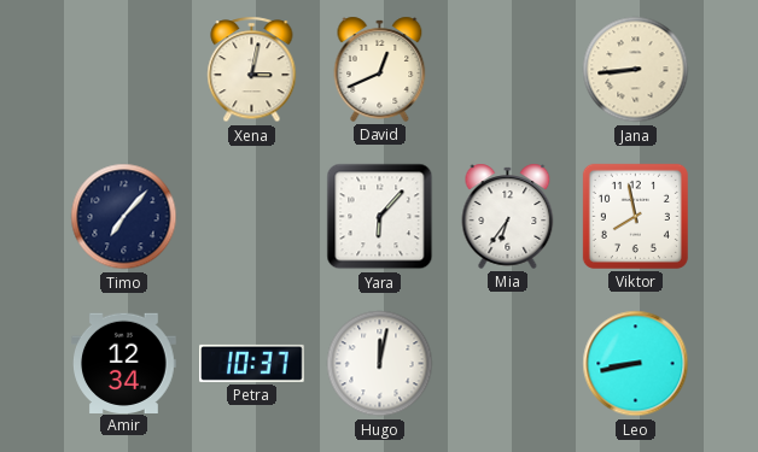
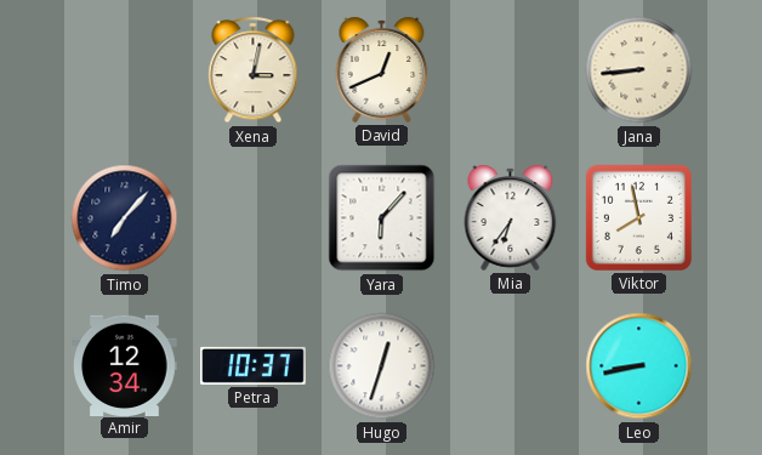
Hugo: 12:02 -> 12:33
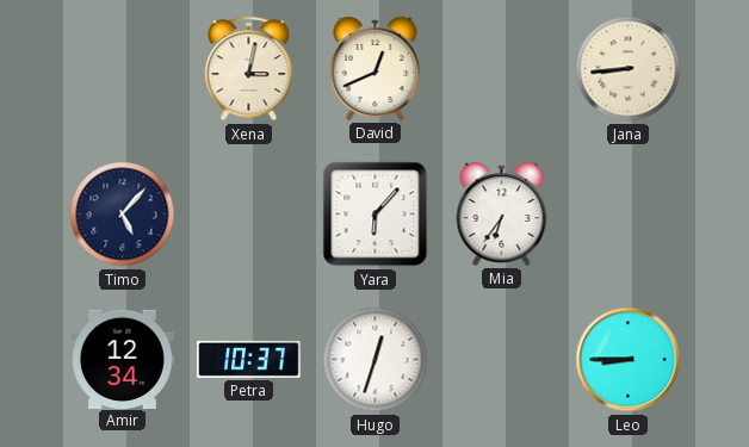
Timo: 7:07 -> 5:07
Viktor: 7:58 -> none
Leo: 8:43 -> 8:45
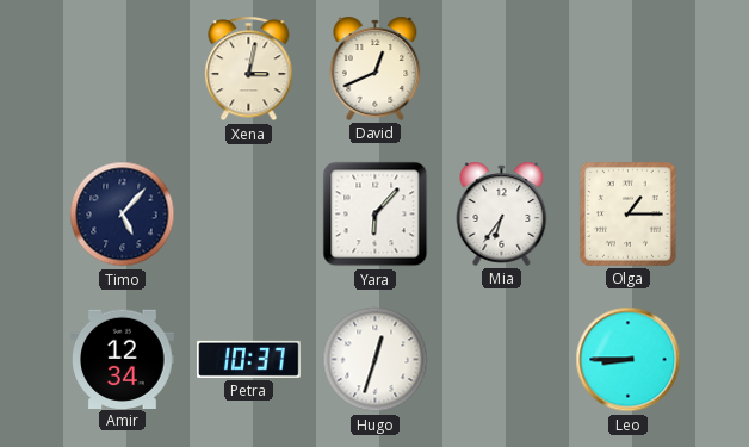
Jana: 8:44 -> none
Olga: none -> 1:15
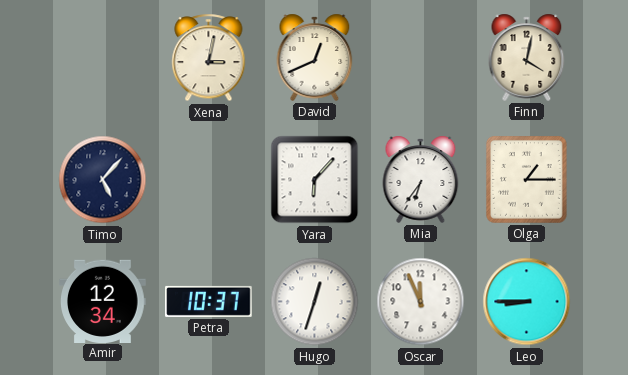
Finn: none -> 4:02
Oscar: none -> 11:56
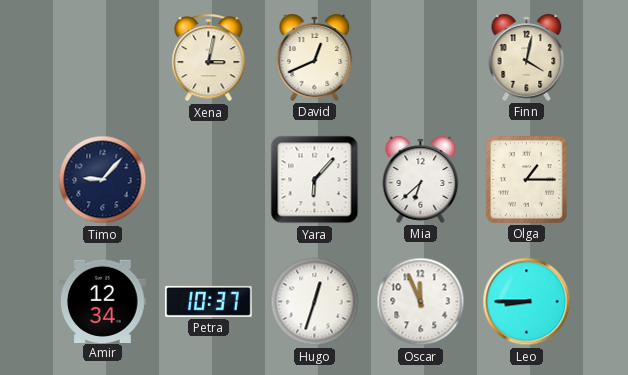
Timo: 5:07 -> 9:07
Mia: 6:36 -> 6:38
